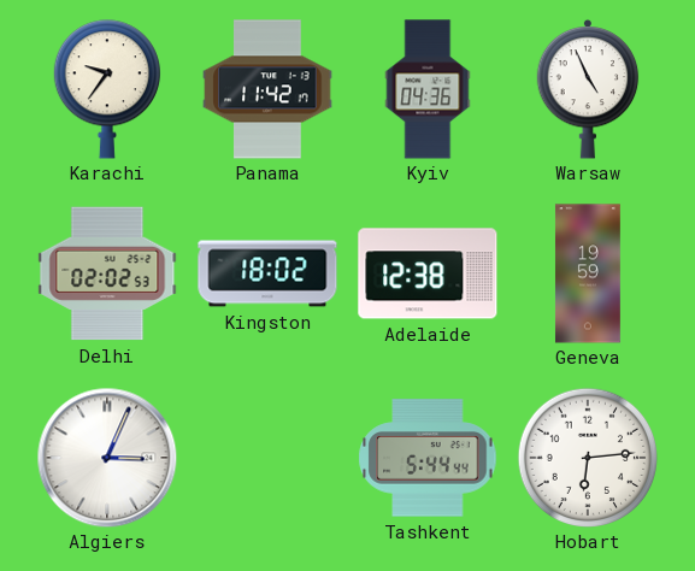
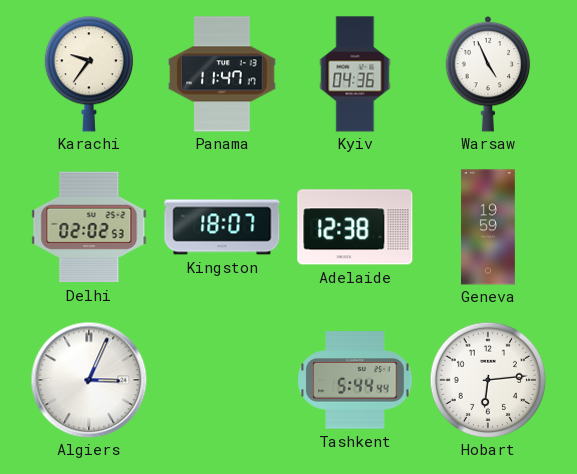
Panama: 11:42 -> 11:47
Kingston: 18:02 -> 18:07
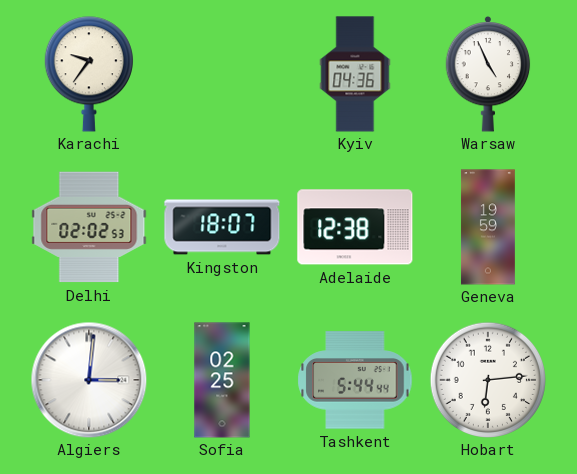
Panama: 11:47 -> none
Algiers: 3:04 -> 3:01
Sofia: none -> 02:25
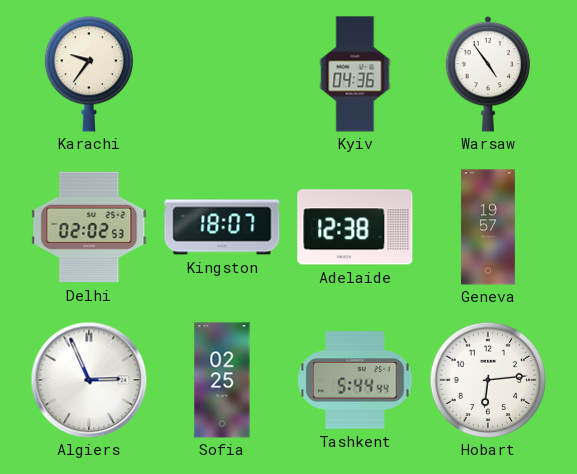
Warsaw: 4:56 -> 4:54
Geneva: 19:59 -> 19:57
Algiers: 3:01 -> 2:56
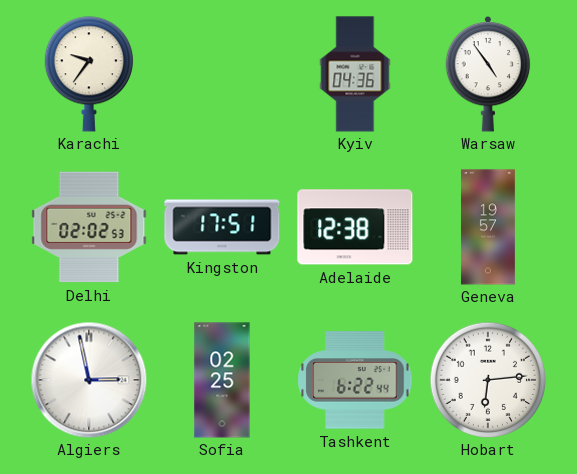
Kingston: 18:07 -> 17:51
Algiers: 2:56 -> 2:58
Tashkent: 5:44 -> 6:22
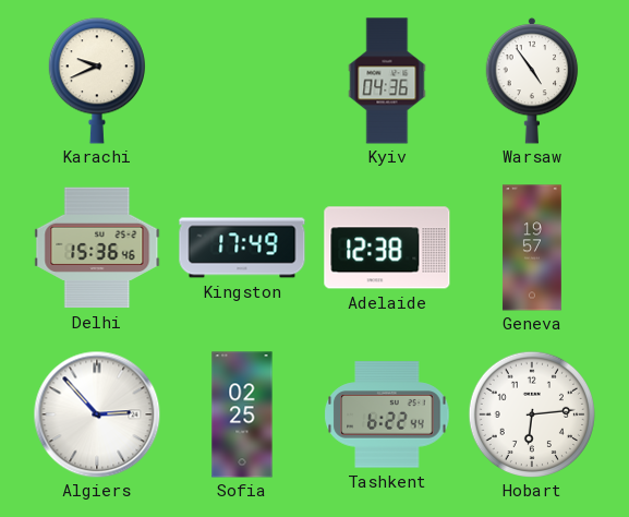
Karachi: 9:36 -> 9:41
Delhi: 02:02 -> 15:36
Kingston: 17:51 -> 17:49
Algiers: 2:58 -> 2:53
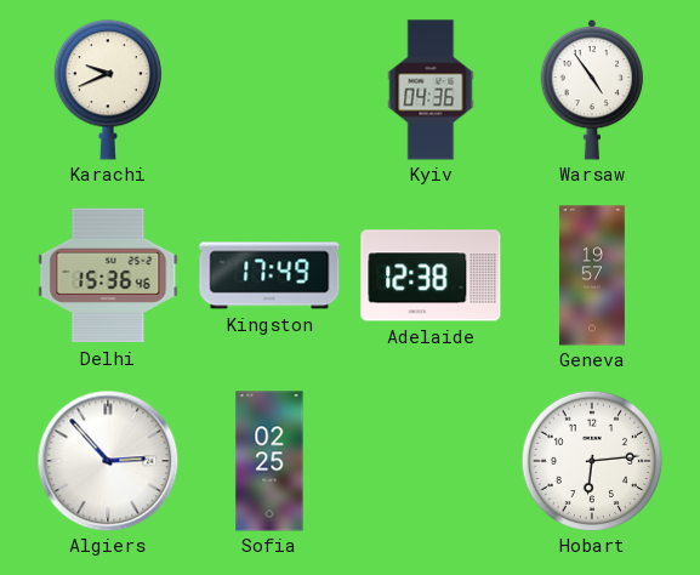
Tashkent: 6:22 -> none
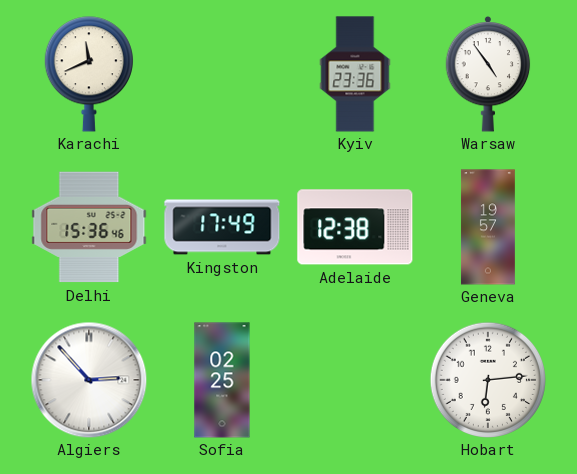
Karachi: 9:41 -> 11:41
Kyiv: 04:36 -> 23:36
